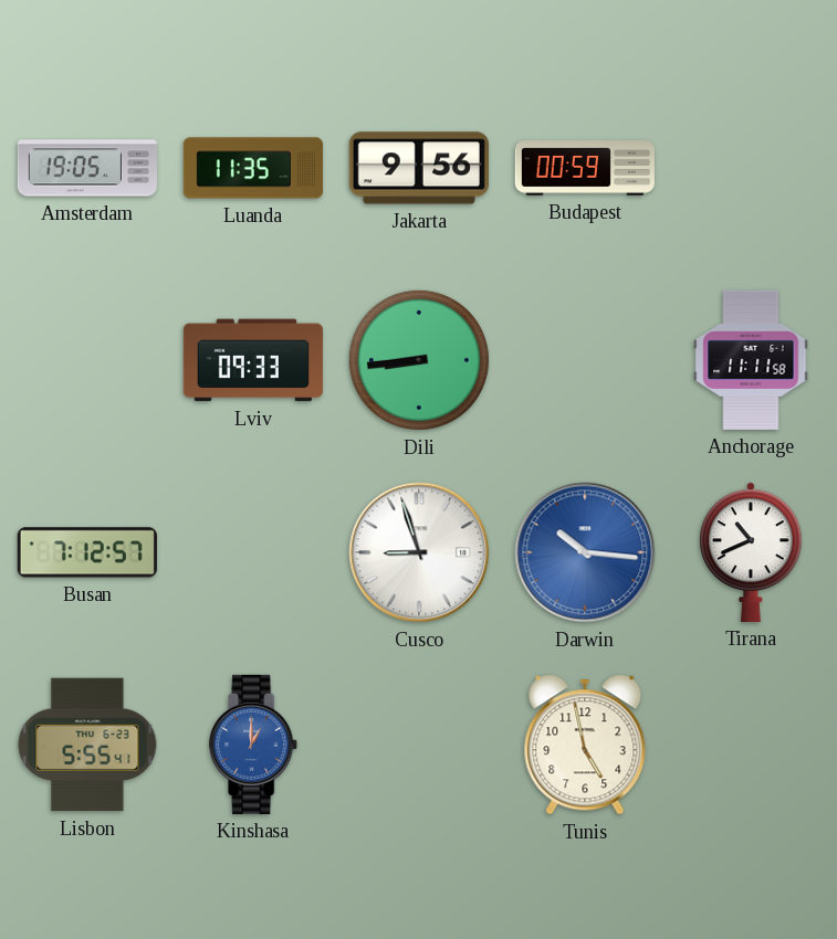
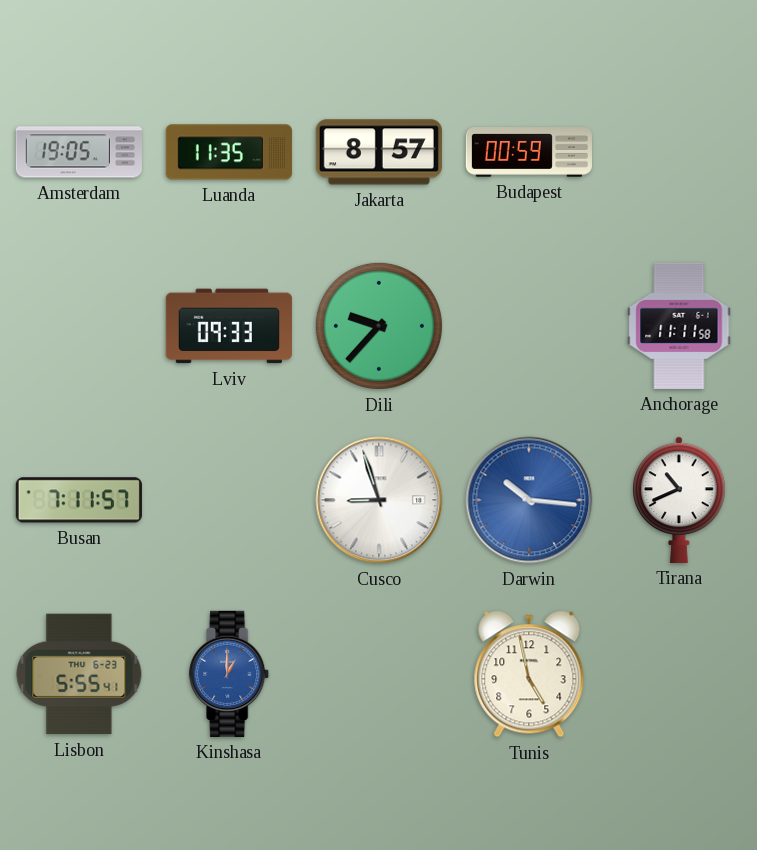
Jakarta: 9:56 -> 8:57
Dili: 8:44 -> 9:37
Busan: 7:12 -> 7:11
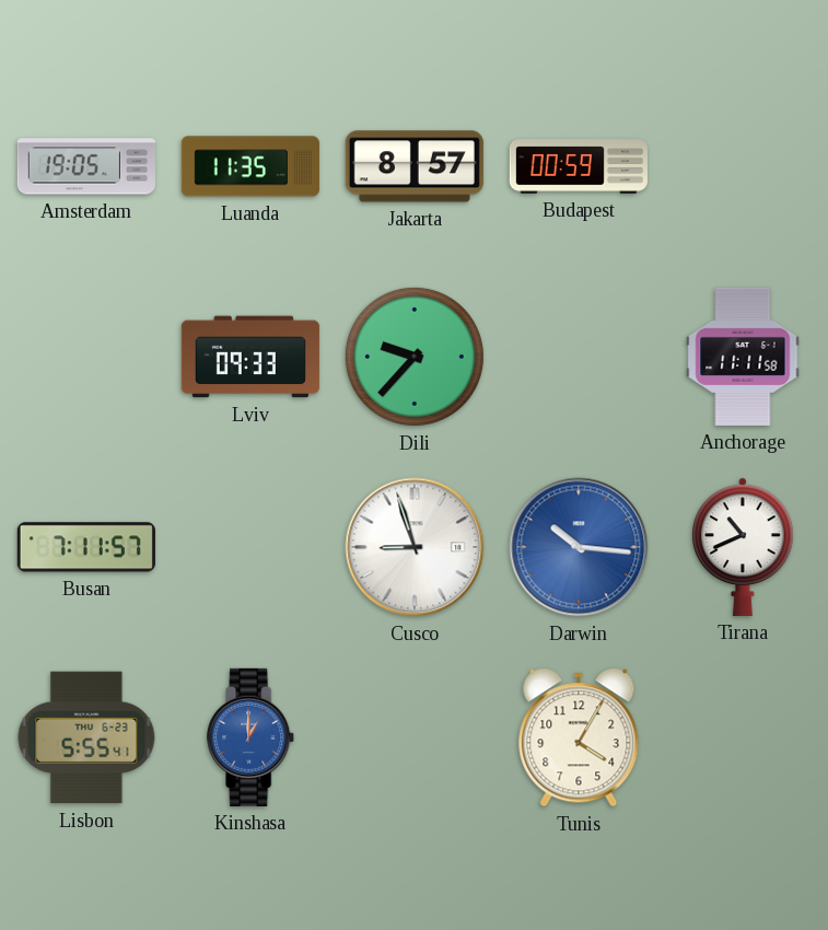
Tunis: 4:58 -> 4:05
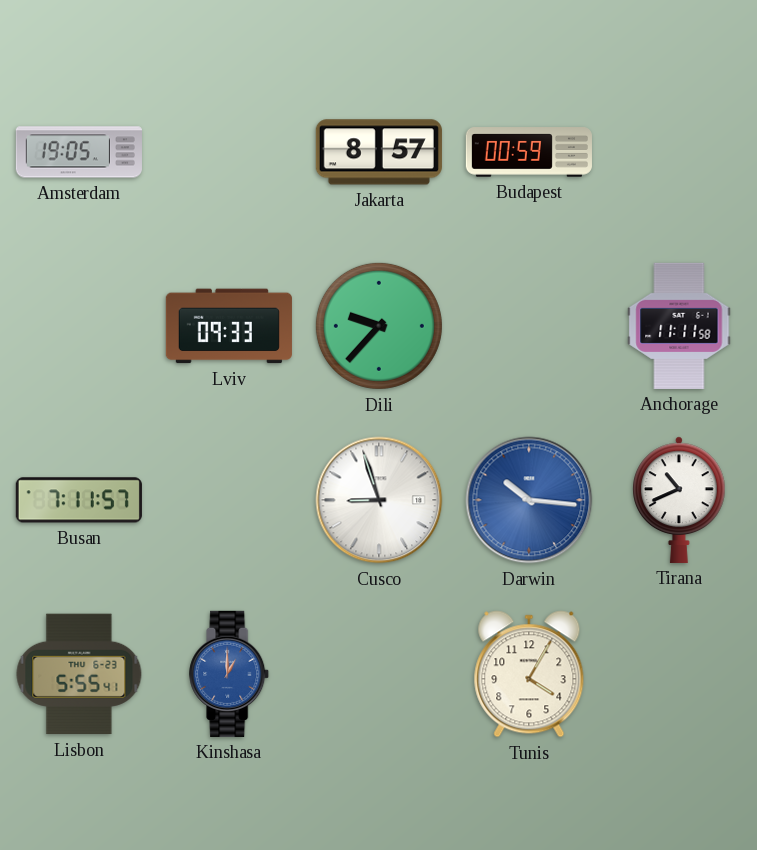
Luanda: 11:35 -> none
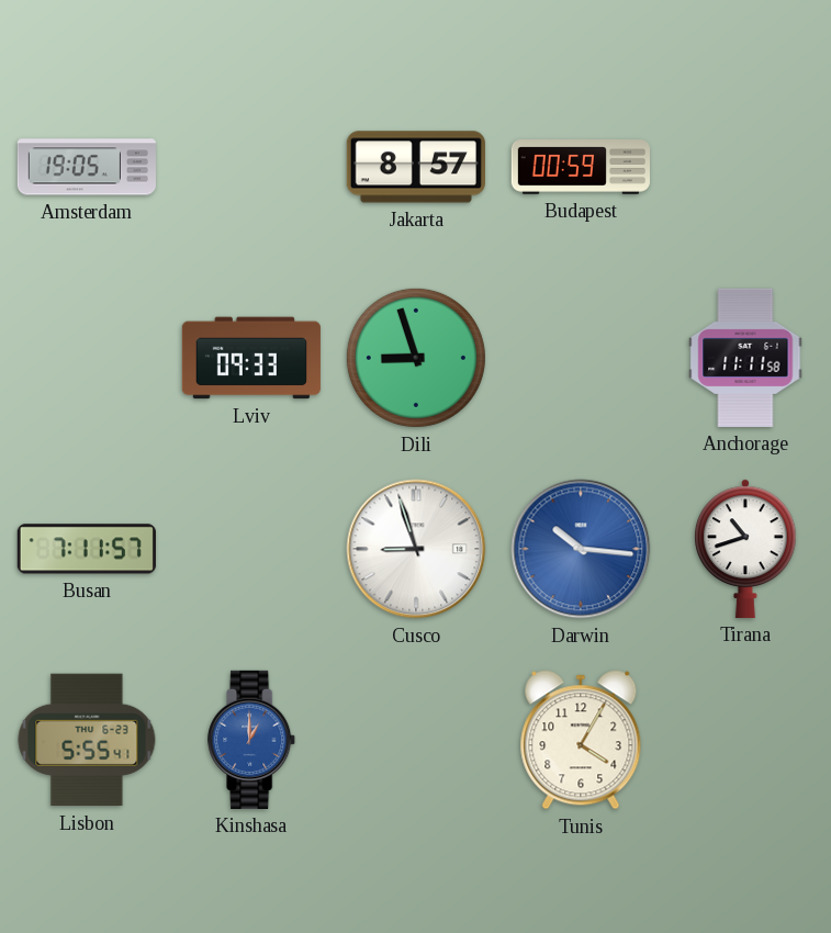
Dili: 9:37 -> 8:57
Tirana: 10:41 -> 10:42
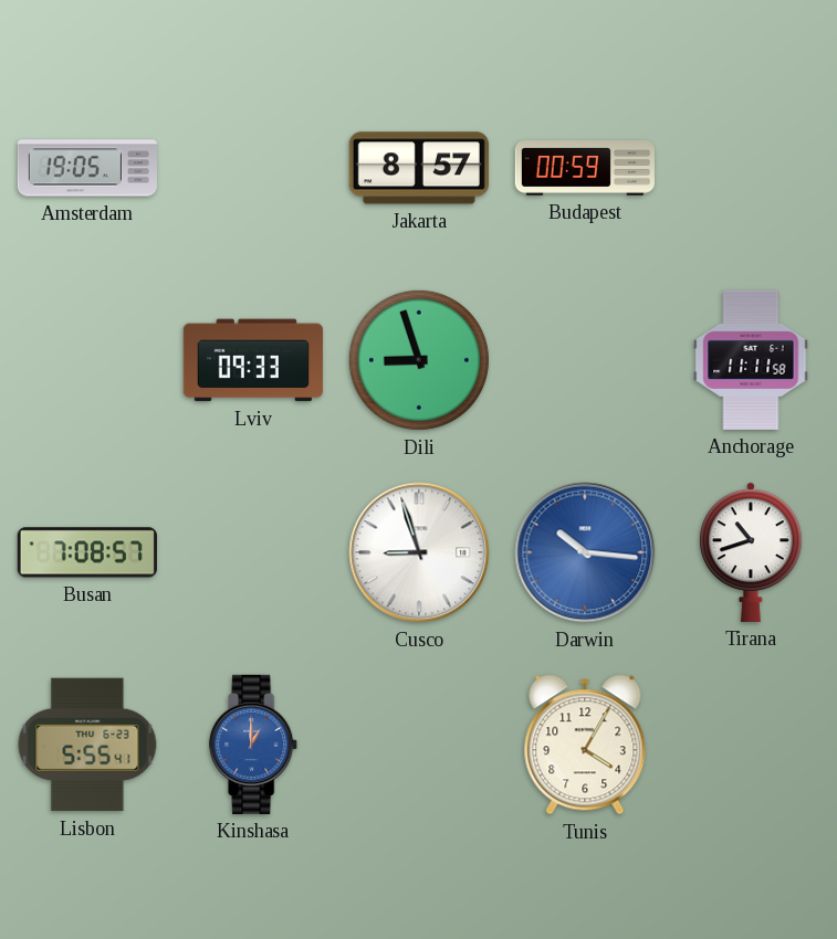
Busan: 7:11 -> 7:08
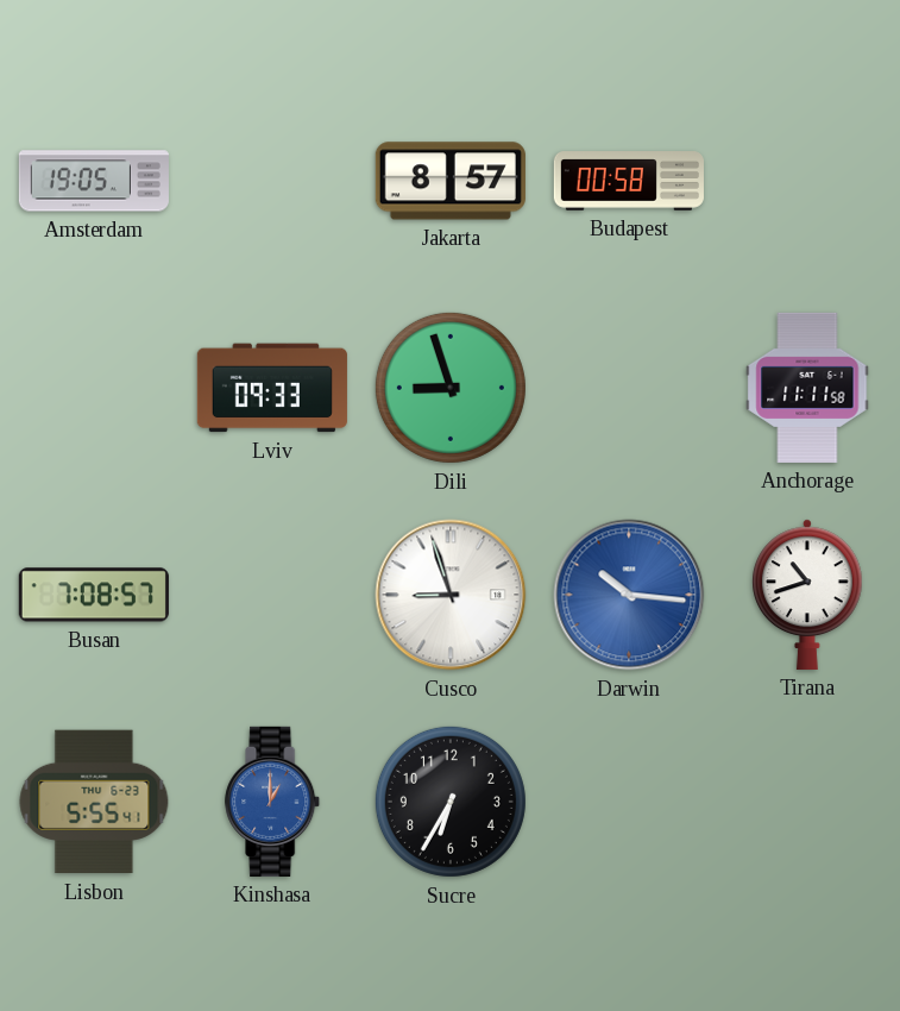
Budapest: 00:59 -> 00:58
Sucre: none -> 6:35
Tunis: 4:05 -> none
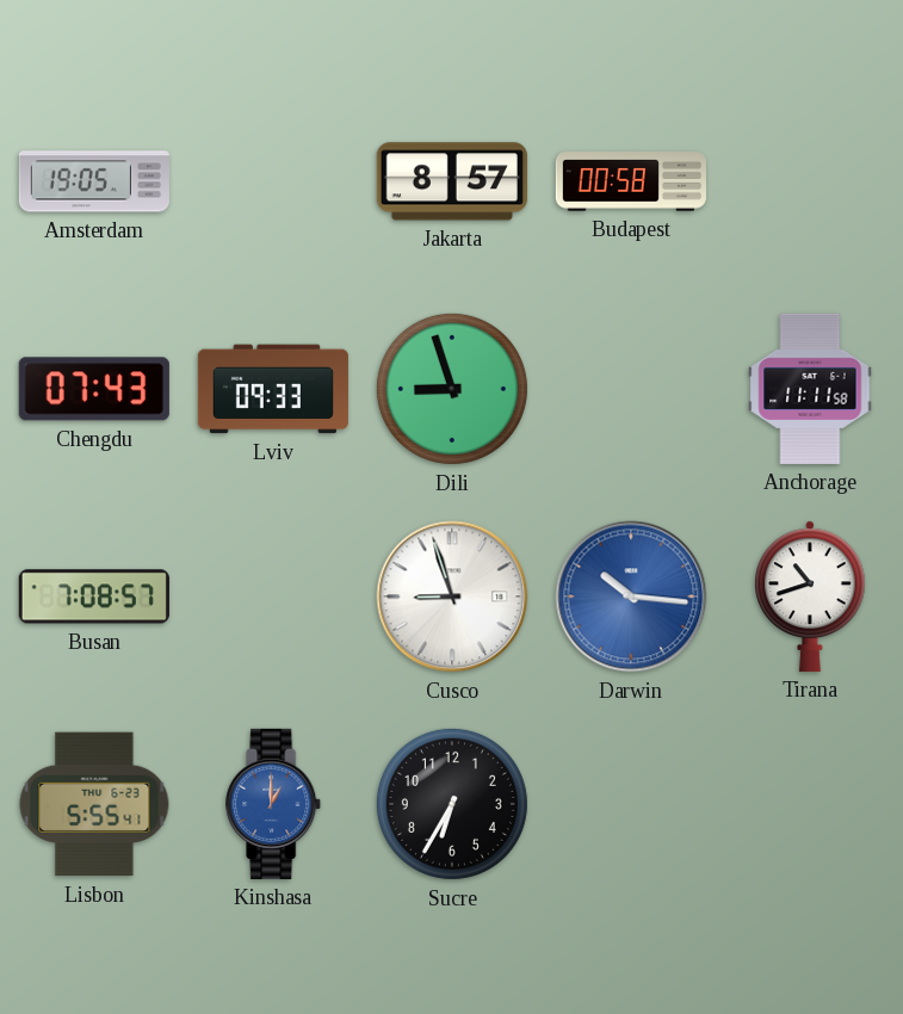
Chengdu: none -> 07:43
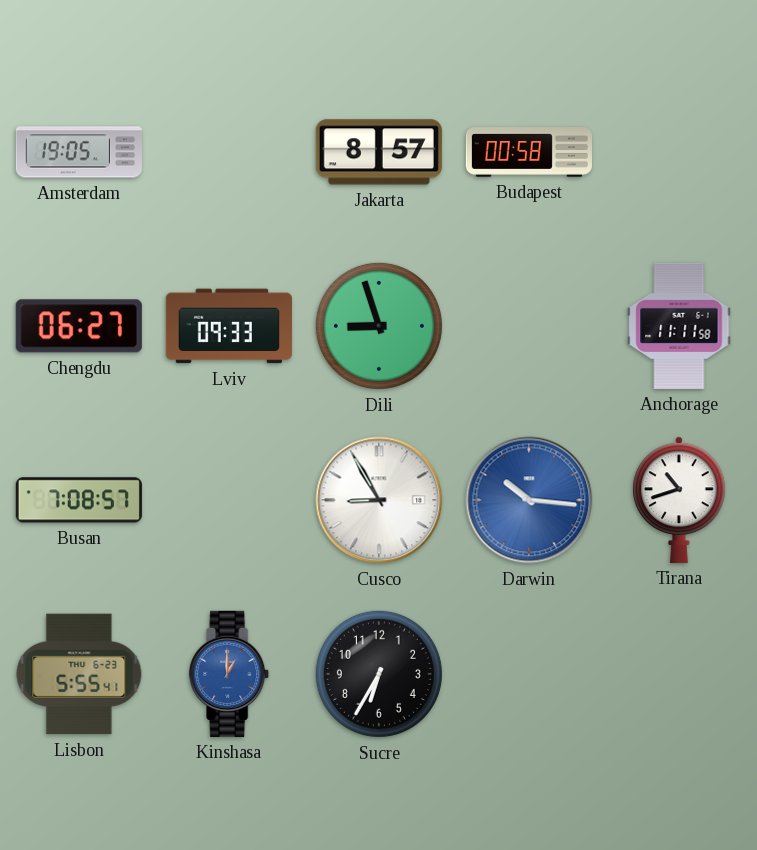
Chengdu: 07:43 -> 06:27
Cusco: 8:57 -> 8:55
